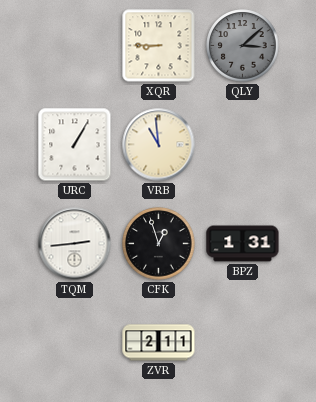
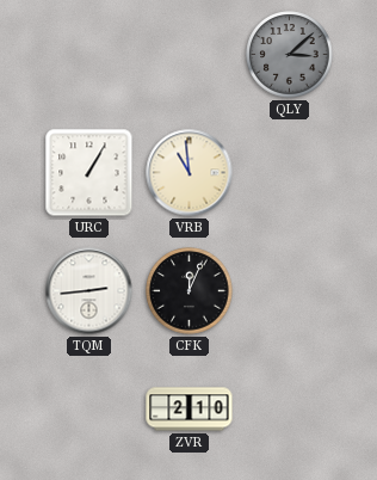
XQR: 8:45 -> none
CFK: 12:57 -> 12:04
BPZ: 1:31 -> none
ZVR: 2:11 -> 2:10
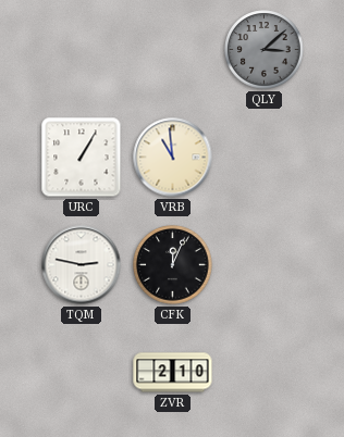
TQM: 2:44 -> 2:47
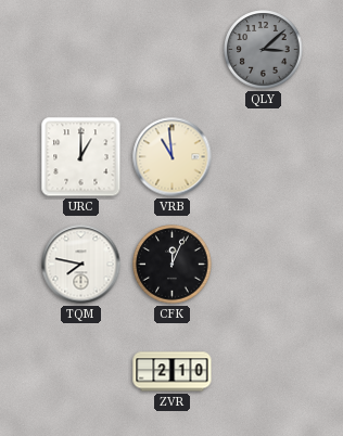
URC: 1:05 -> 1:00
TQM: 2:47 -> 7:47
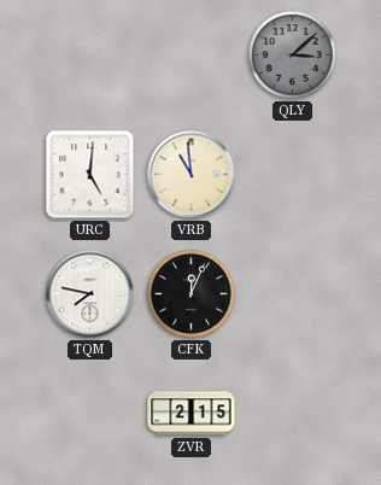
URC: 1:00 -> 5:01
ZVR: 2:10 -> 2:15
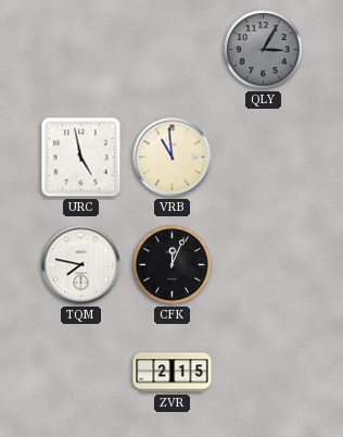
QLY: 3:08 -> 3:05
URC: 5:01 -> 4:58
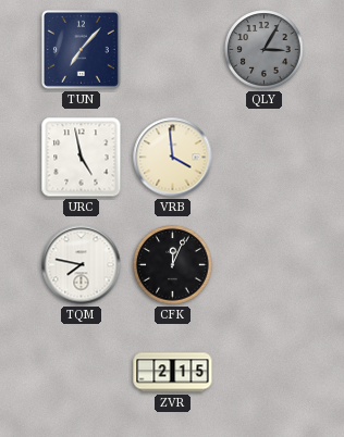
TUN: none -> 7:07
VRB: 10:59 -> 3:59
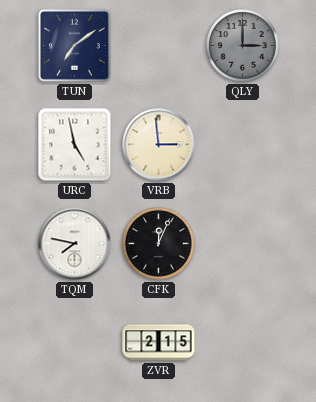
TUN: 7:07 -> 7:09
QLY: 3:05 -> 3:00
VRB: 3:59 -> 2:59
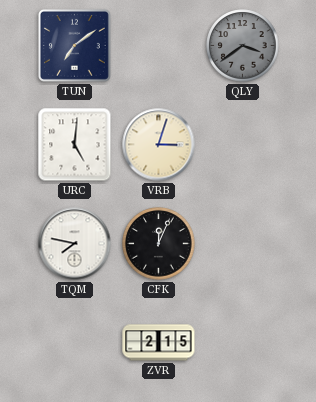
QLY: 3:00 -> 3:39
URC: 4:58 -> 5:01
VRB: 2:59 -> 3:03
